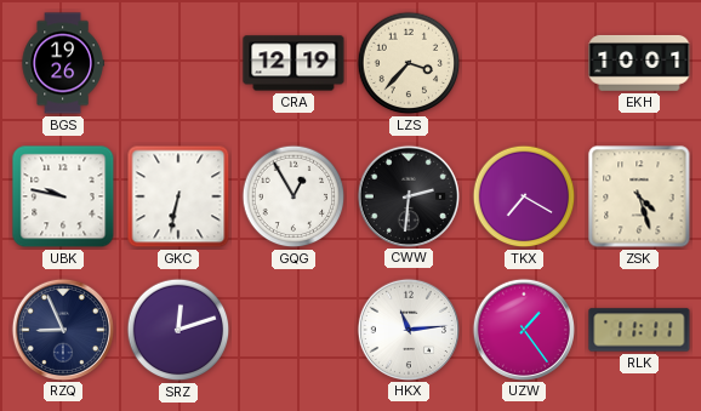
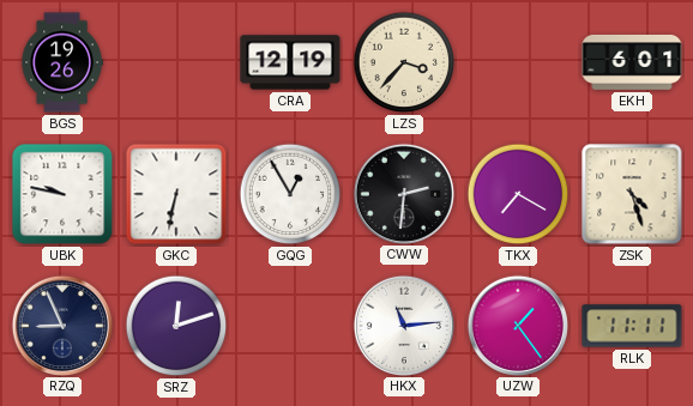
EKH: 10:01 -> 6:01
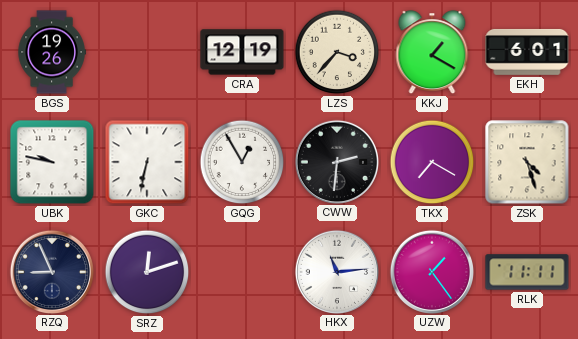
KKJ: none -> 1:20
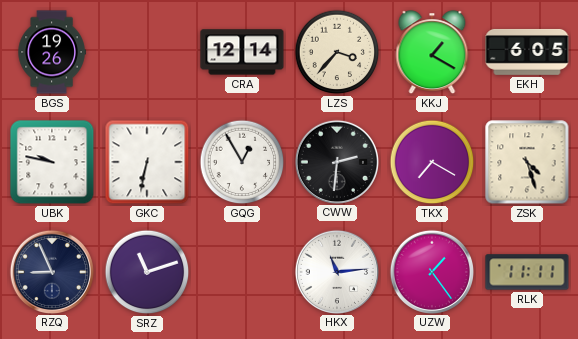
CRA: 12:19 -> 12:14
EKH: 6:01 -> 6:05
SRZ: 12:12 -> 11:12
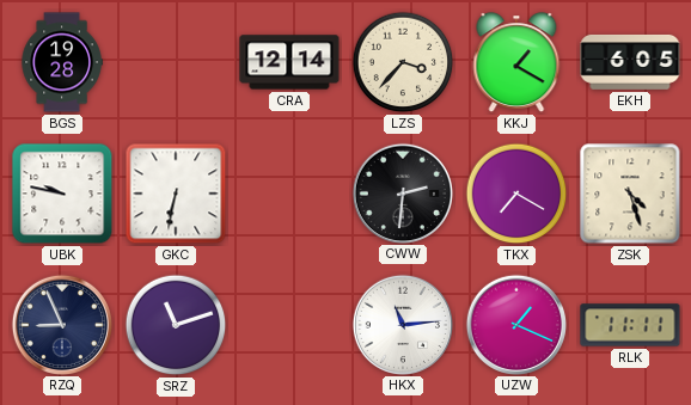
BGS: 19:26 -> 19:28
GQG: 12:55 -> none
UZW: 1:24 -> 1:19
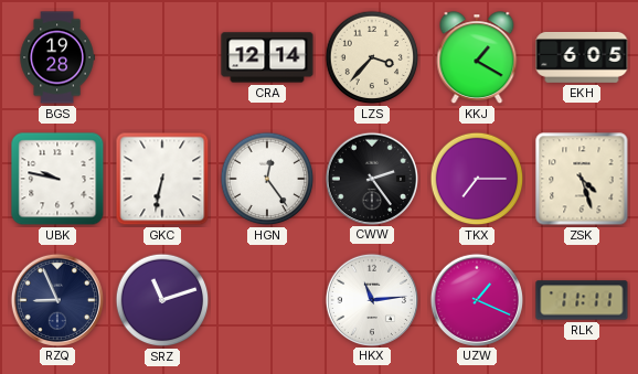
HGN: none -> 12:24
CWW: 2:31 -> 2:24
TKX: 7:20 -> 7:15
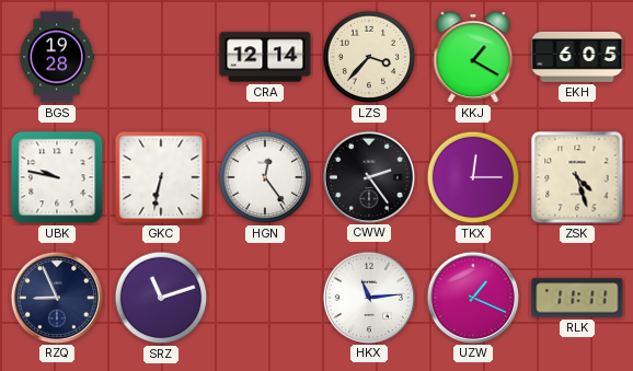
TKX: 7:15 -> 12:15
